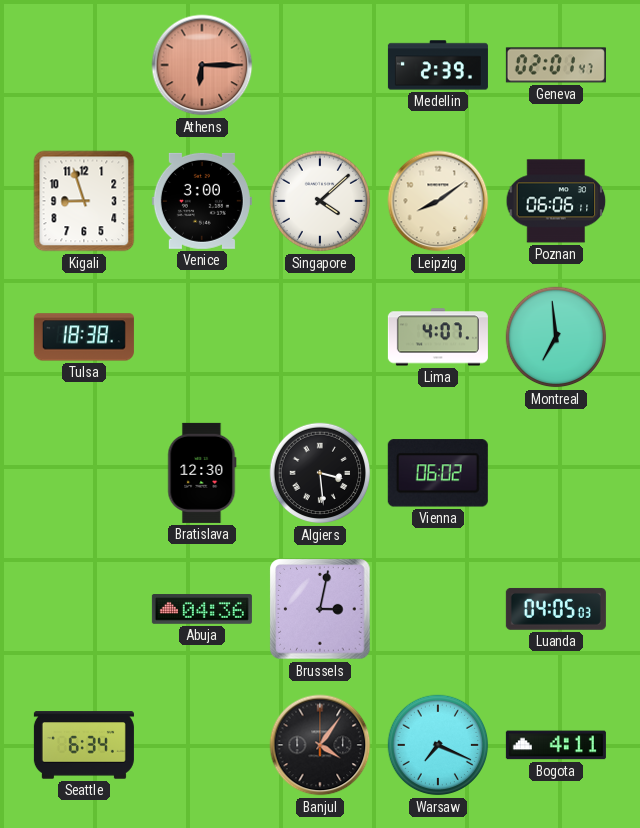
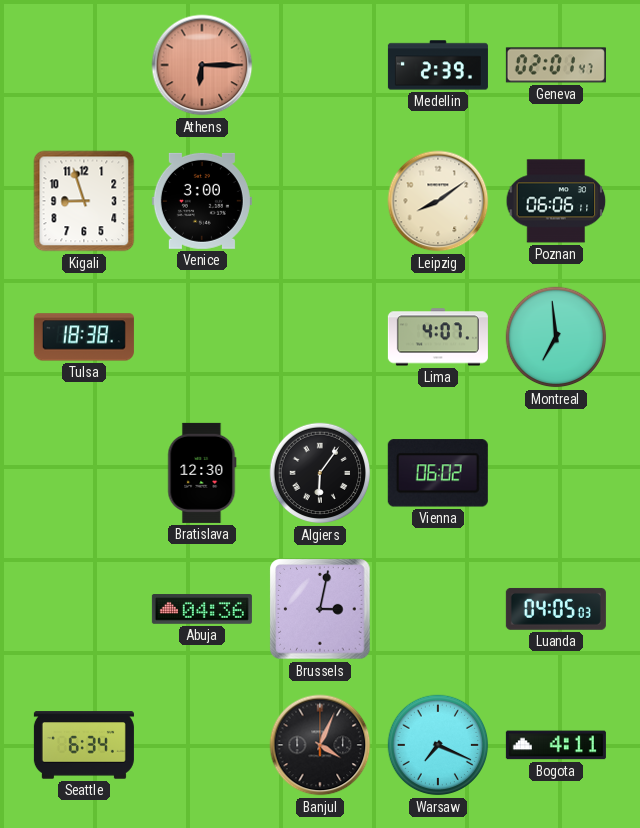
Singapore: 4:08 -> none
Algiers: 3:29 -> 6:06
Banjul: 4:06 -> 4:04
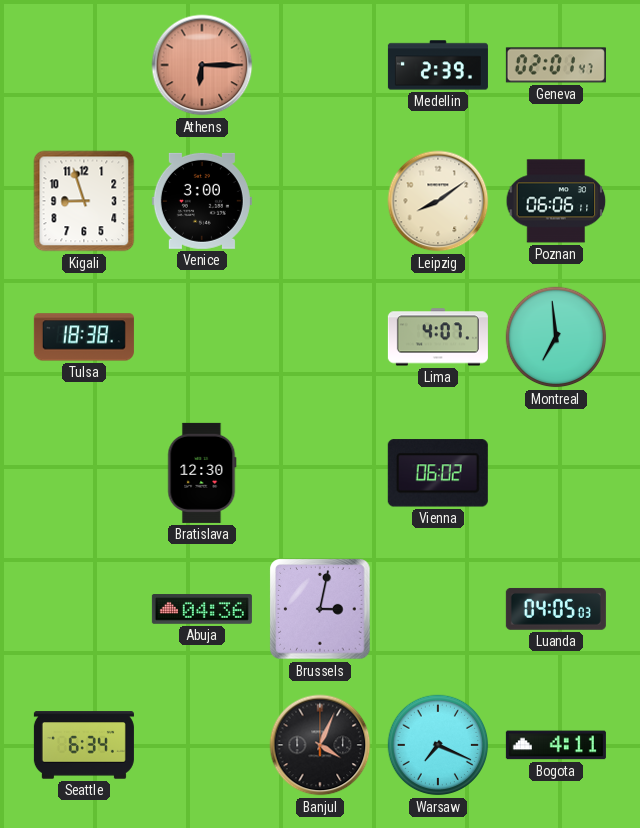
Algiers: 6:06 -> none
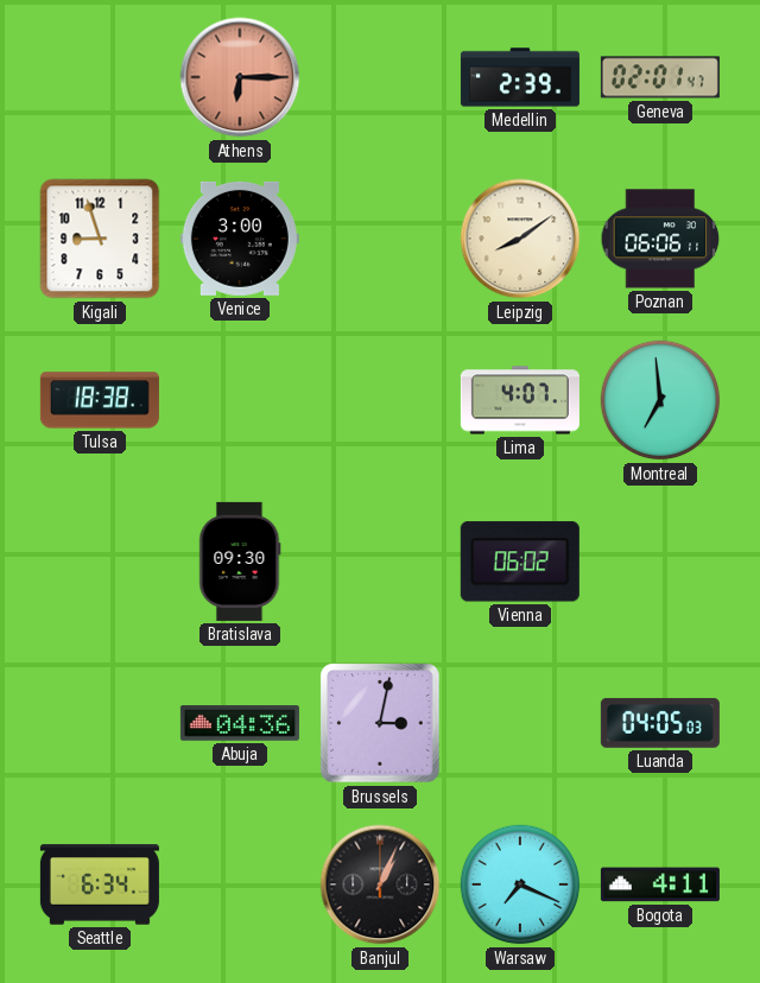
Bratislava: 12:30 -> 09:30
Banjul: 4:04 -> 1:04
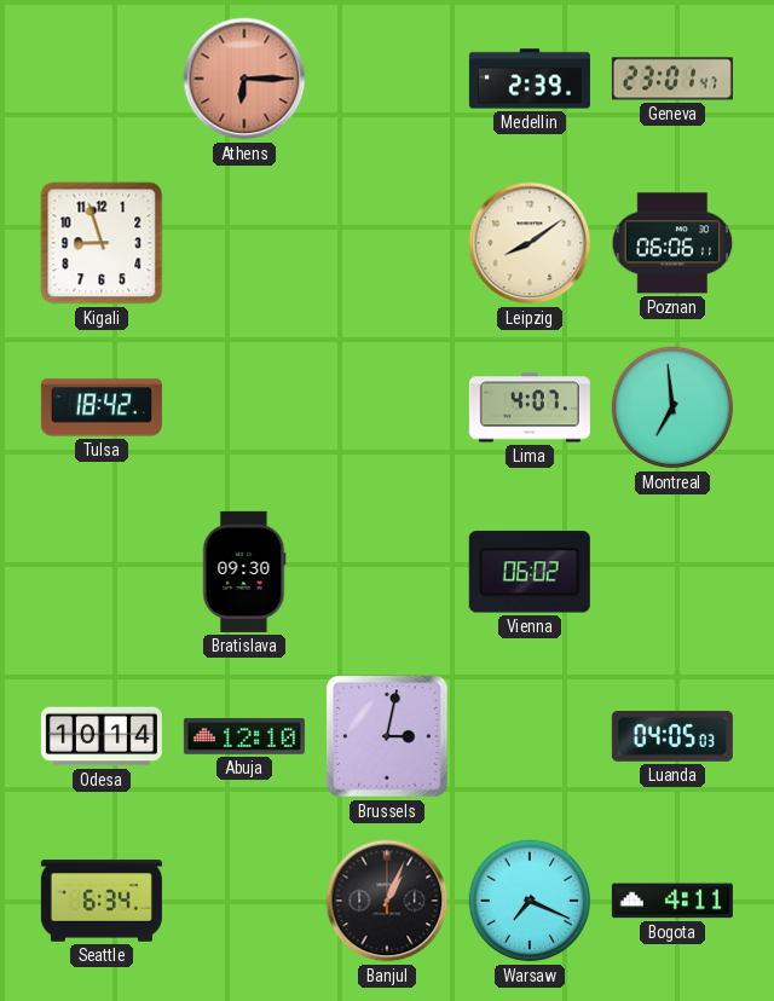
Geneva: 02:01 -> 23:01
Venice: 3:00 -> none
Tulsa: 18:38 -> 18:42
Odesa: none -> 10:14
Abuja: 04:36 -> 12:10
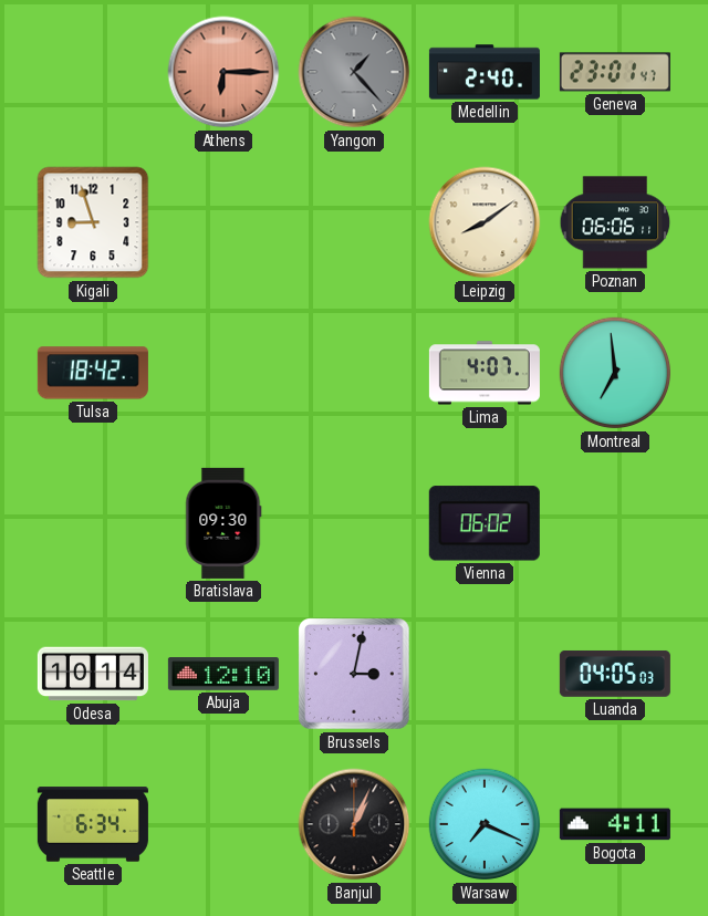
Yangon: none -> 1:23
Medellin: 2:39 -> 2:40
